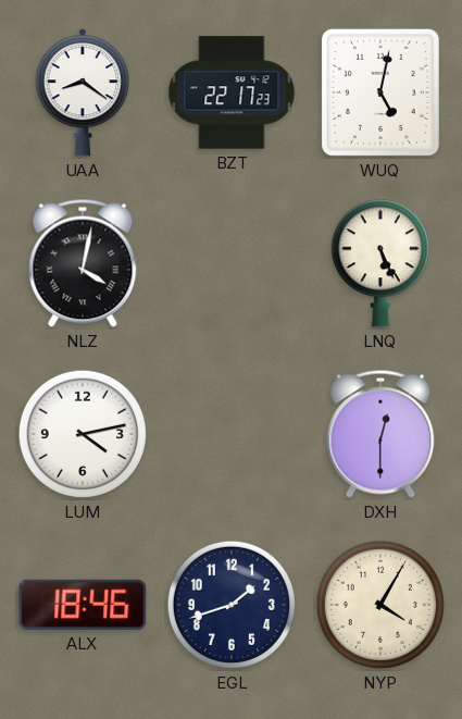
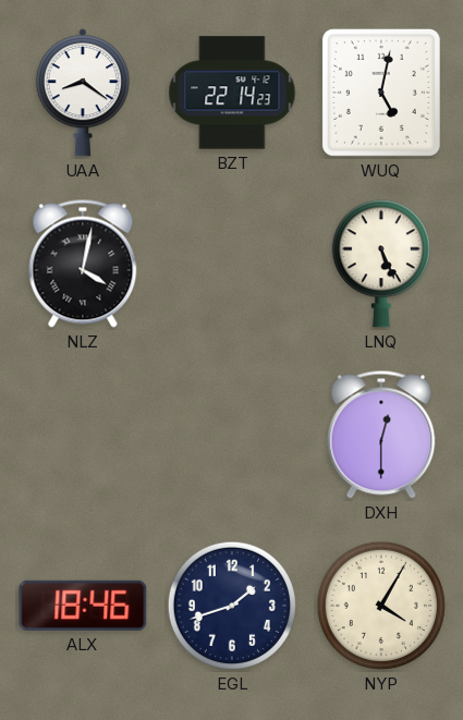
BZT: 22:17 -> 22:14
LUM: 4:13 -> none
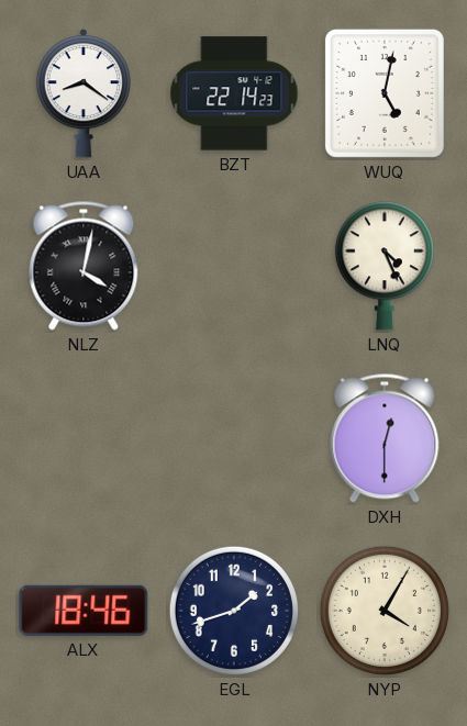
LNQ: 5:26 -> 4:26
